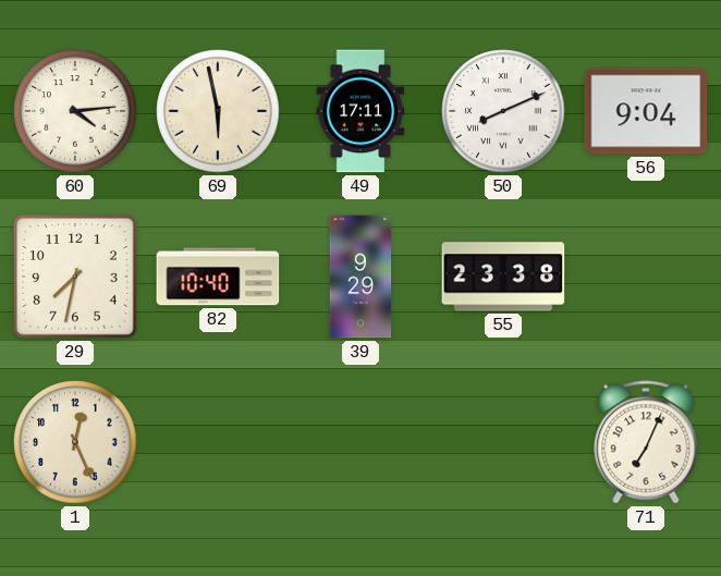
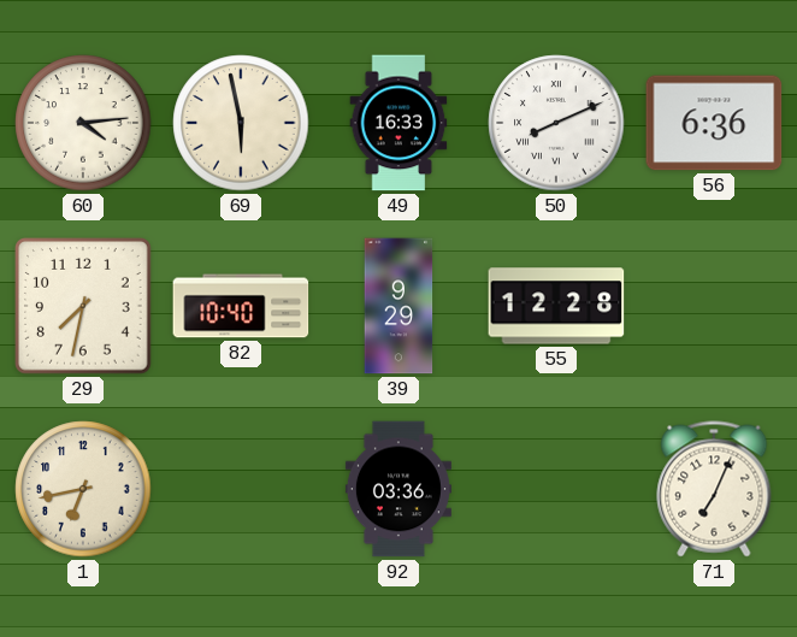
49: 17:11 -> 16:33
56: 9:04 -> 6:36
55: 23:38 -> 12:28
1: 12:26 -> 6:43
92: none -> 03:36
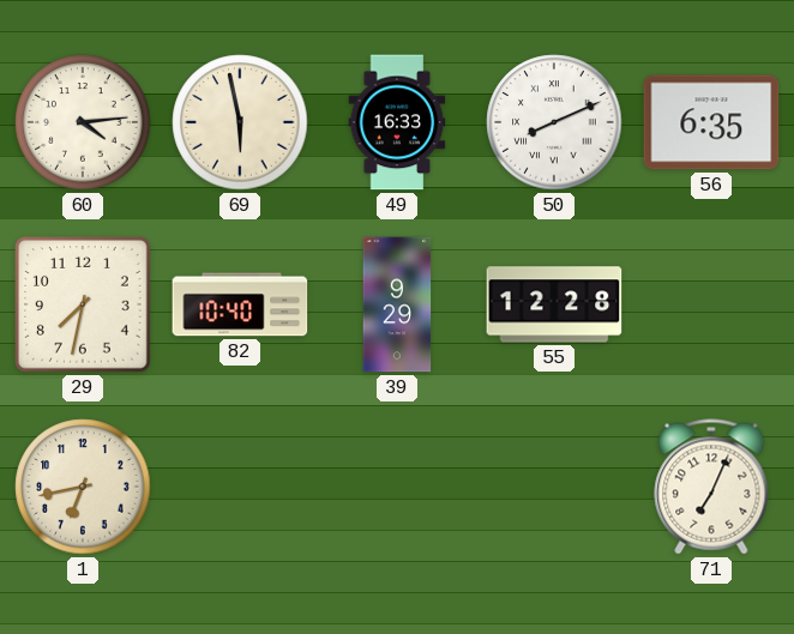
56: 6:36 -> 6:35
92: 03:36 -> none
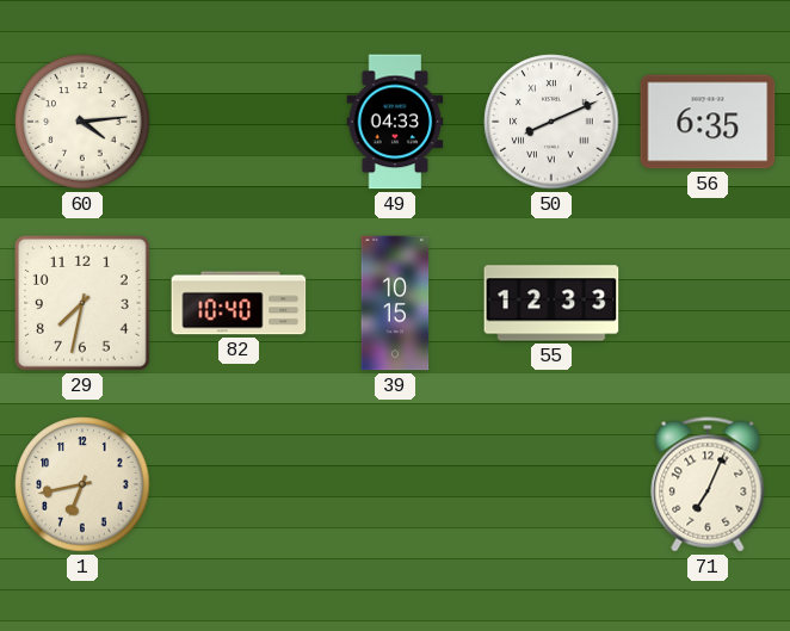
69: 5:58 -> none
49: 16:33 -> 04:33
39: 9:29 -> 10:15
55: 12:28 -> 12:33
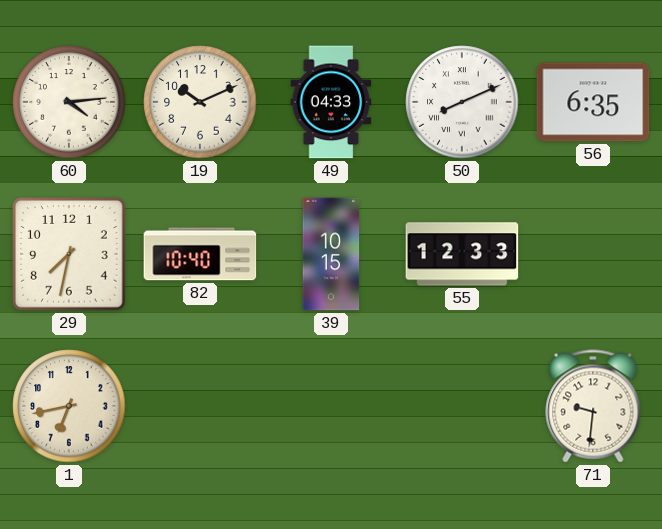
19: none -> 10:11
71: 7:04 -> 9:31
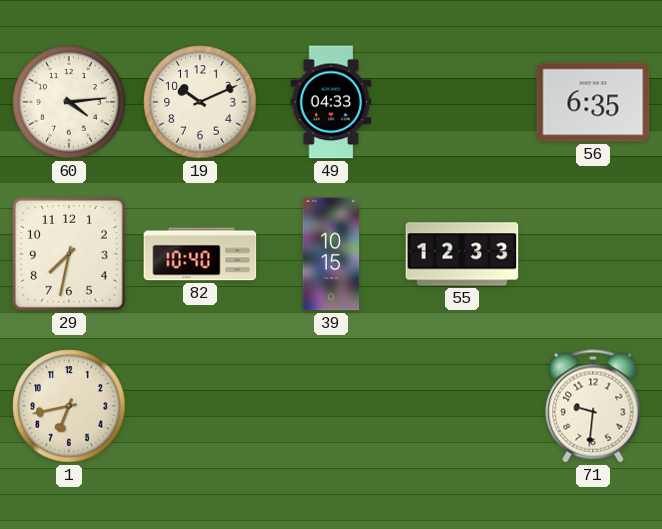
50: 8:11 -> none
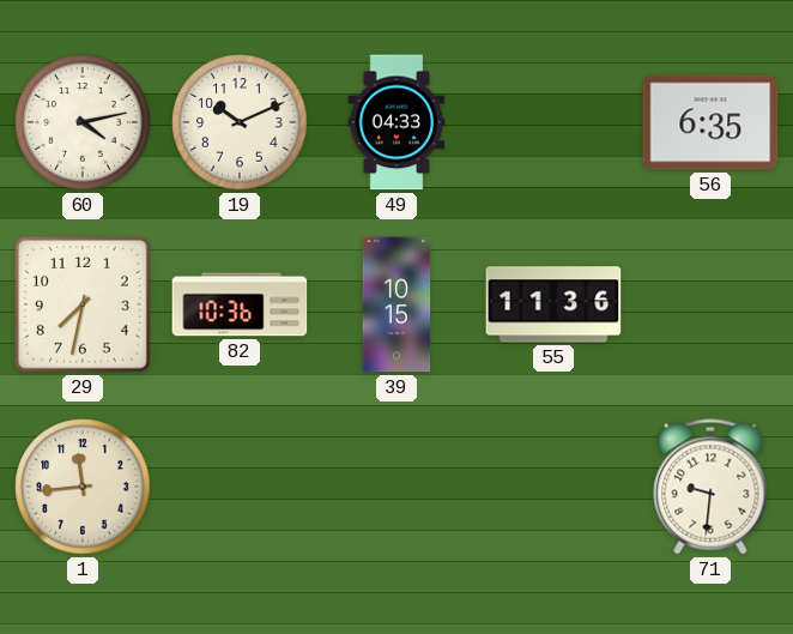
60: 4:14 -> 4:13
82: 10:40 -> 10:36
55: 12:33 -> 11:36
1: 6:43 -> 11:44
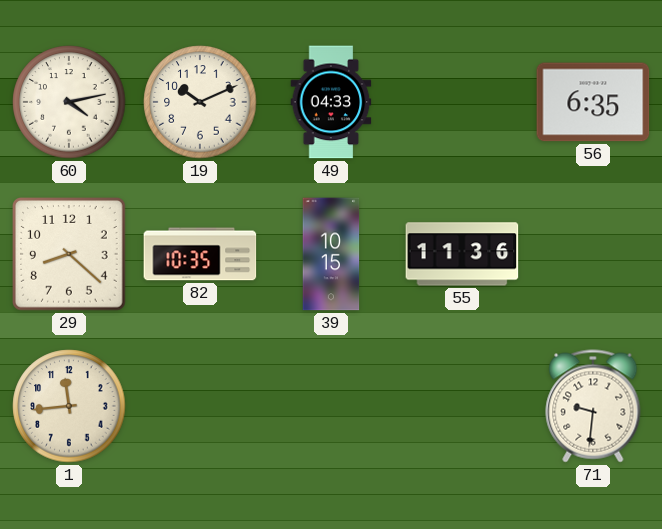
29: 7:32 -> 8:22
82: 10:36 -> 10:35
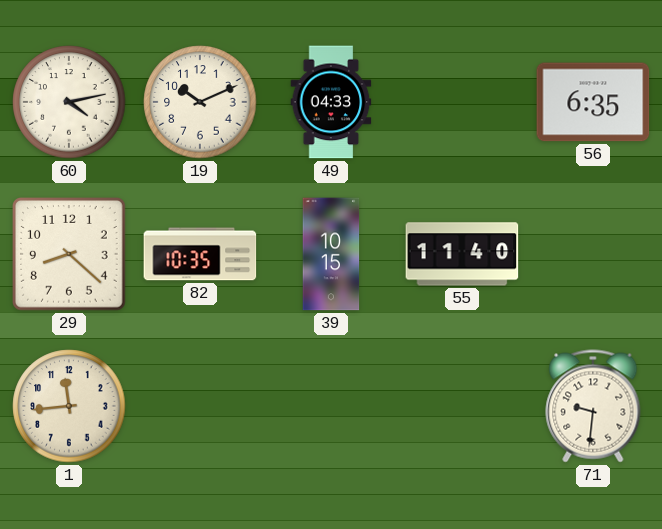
55: 11:36 -> 11:40
